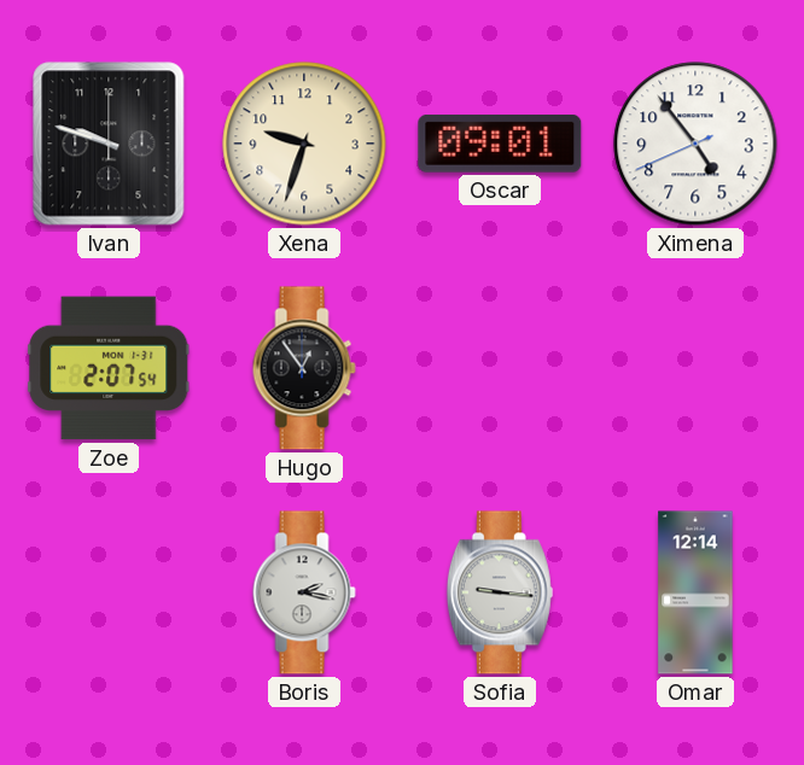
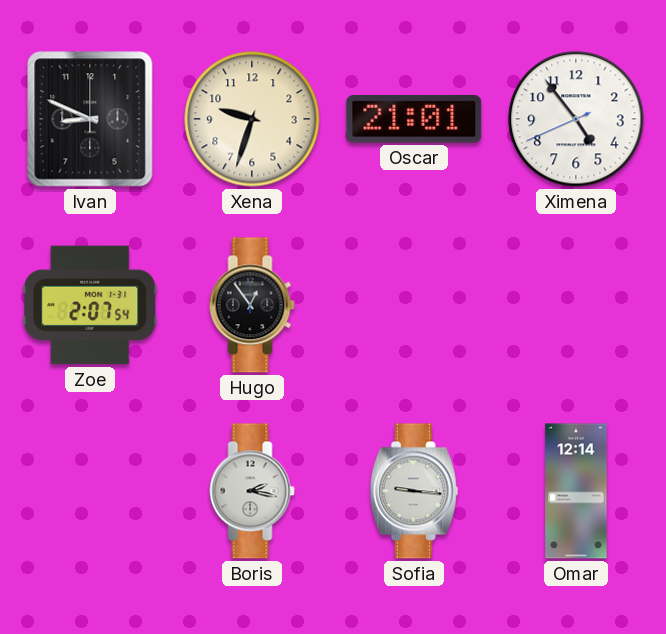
Ivan: 9:48 -> 8:49
Oscar: 09:01 -> 21:01
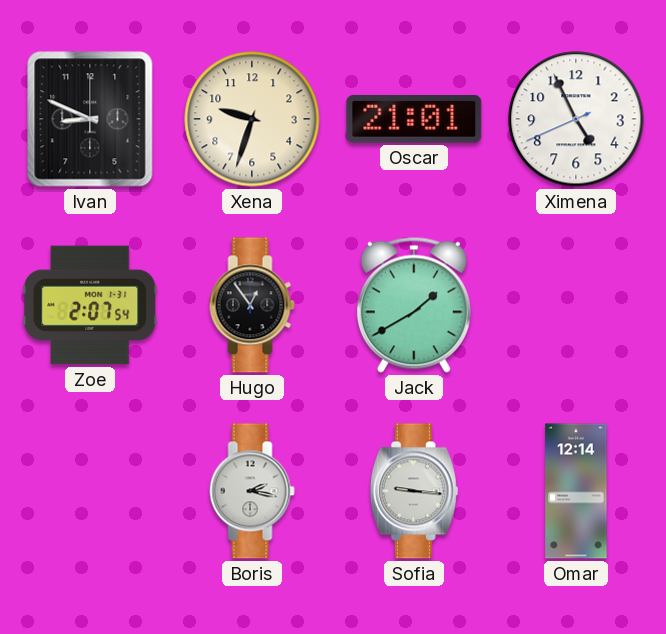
Ximena: 4:53 -> 4:55
Jack: none -> 1:40
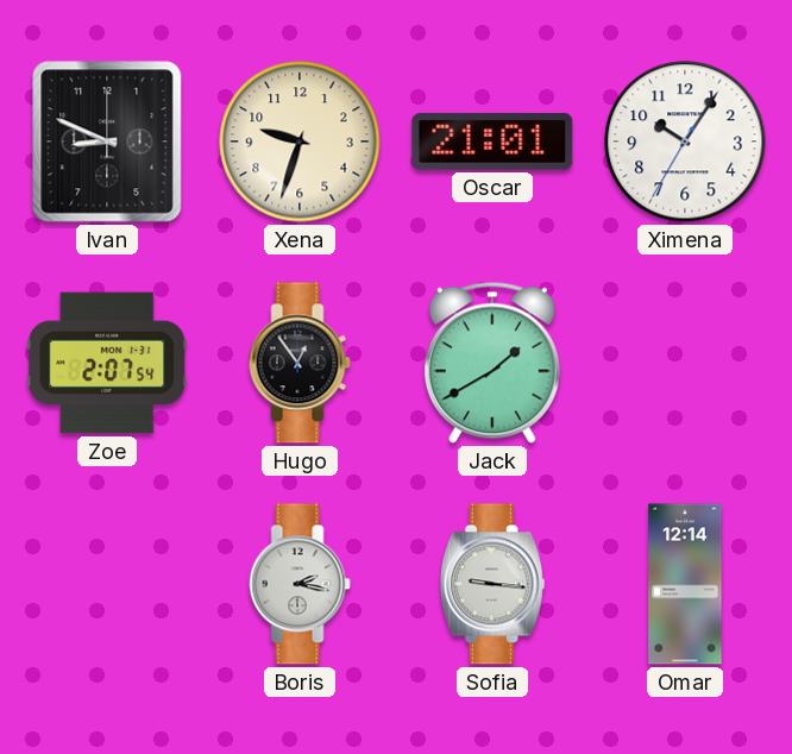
Ximena: 4:55 -> 10:05
